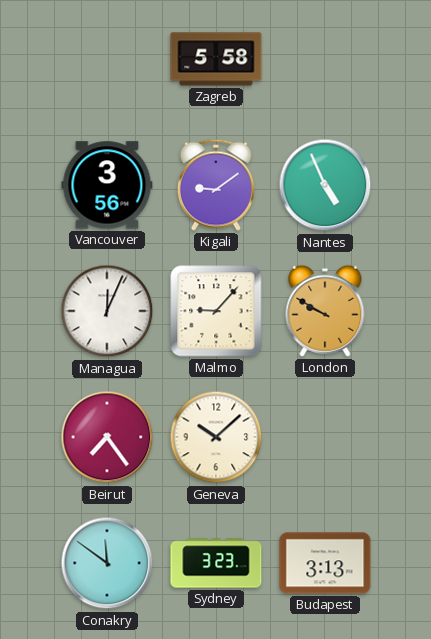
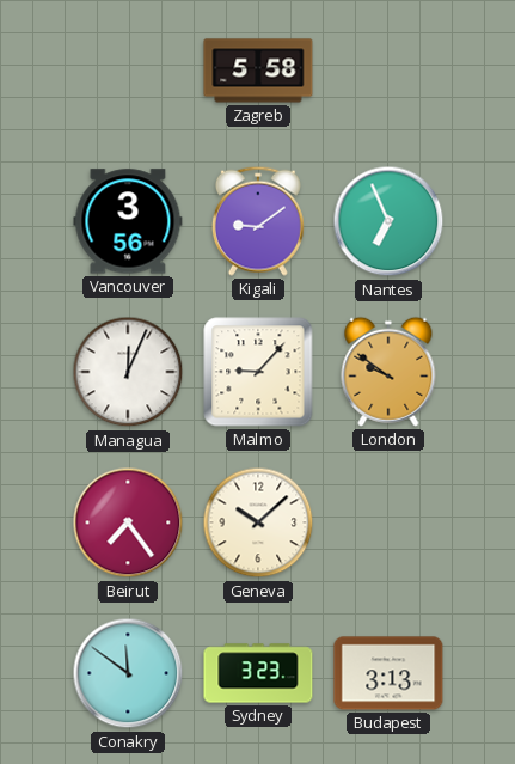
Nantes: 4:56 -> 6:56
London: 9:50 -> 9:51
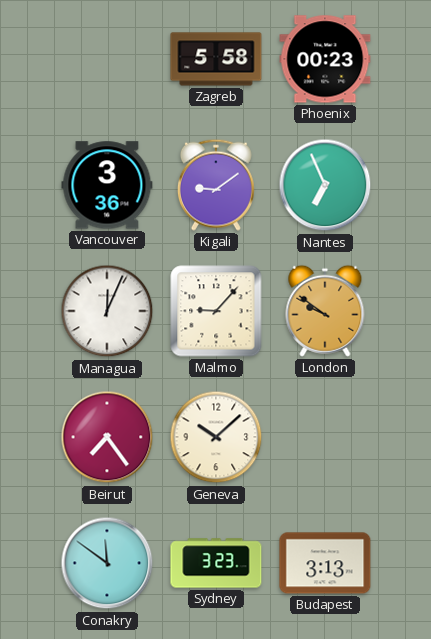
Phoenix: none -> 00:23
Vancouver: 3:56 -> 3:36
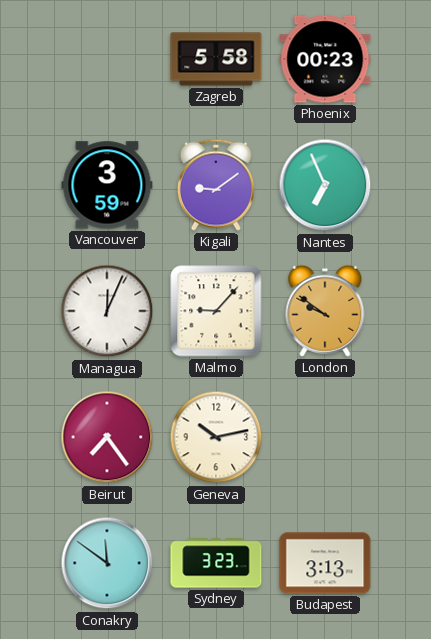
Vancouver: 3:36 -> 3:59
Geneva: 10:08 -> 10:13
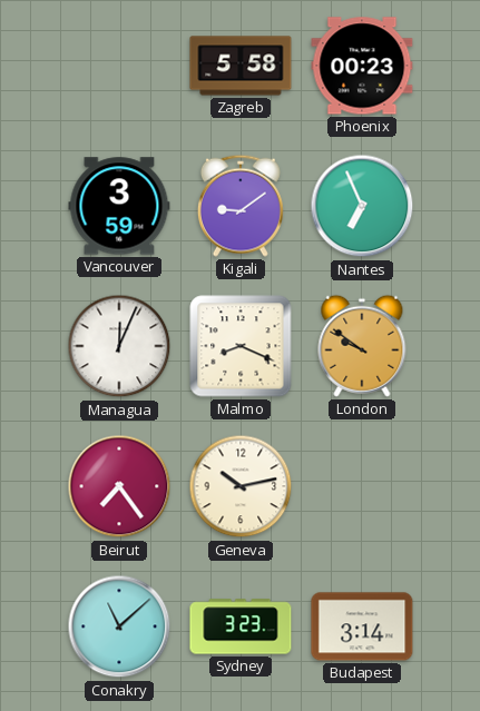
Malmo: 9:07 -> 8:19
Conakry: 11:51 -> 11:08
Budapest: 3:13 -> 3:14
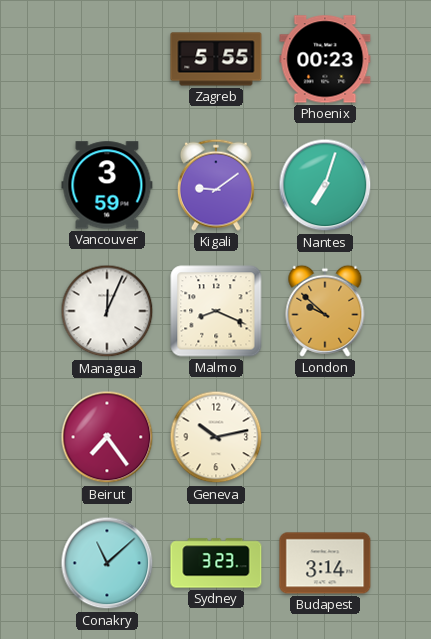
Zagreb: 5:58 -> 5:55
Nantes: 6:56 -> 7:03
London: 9:51 -> 9:52
